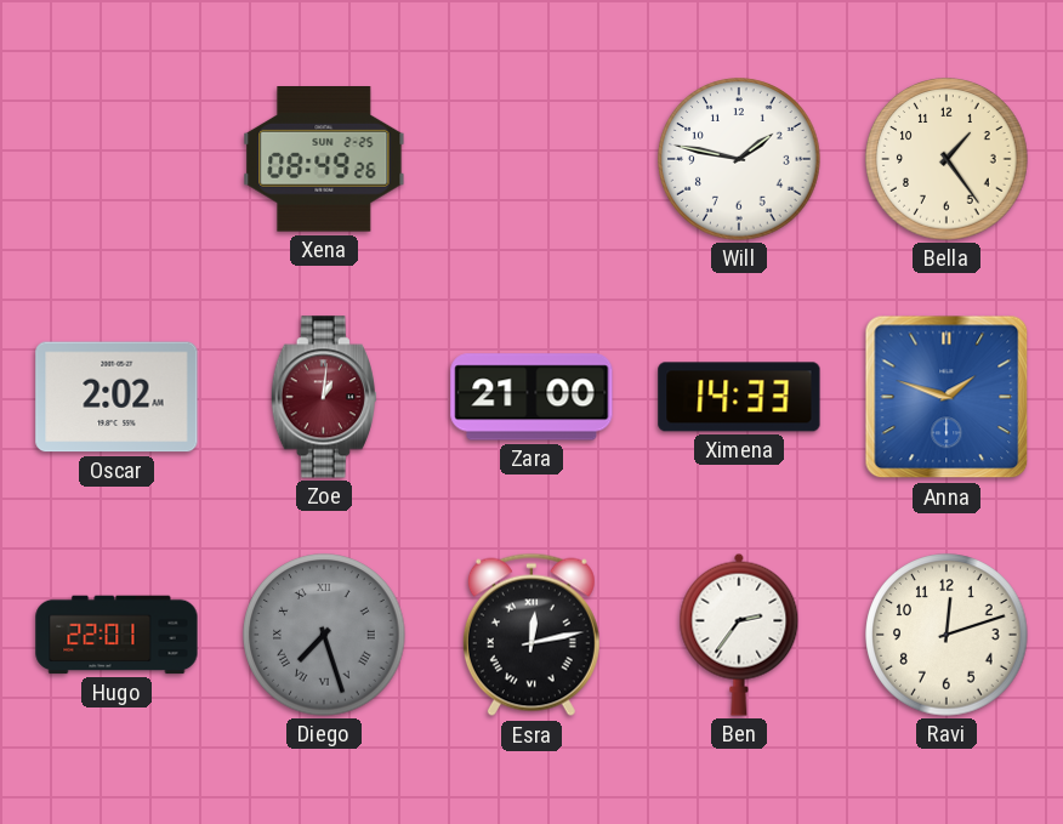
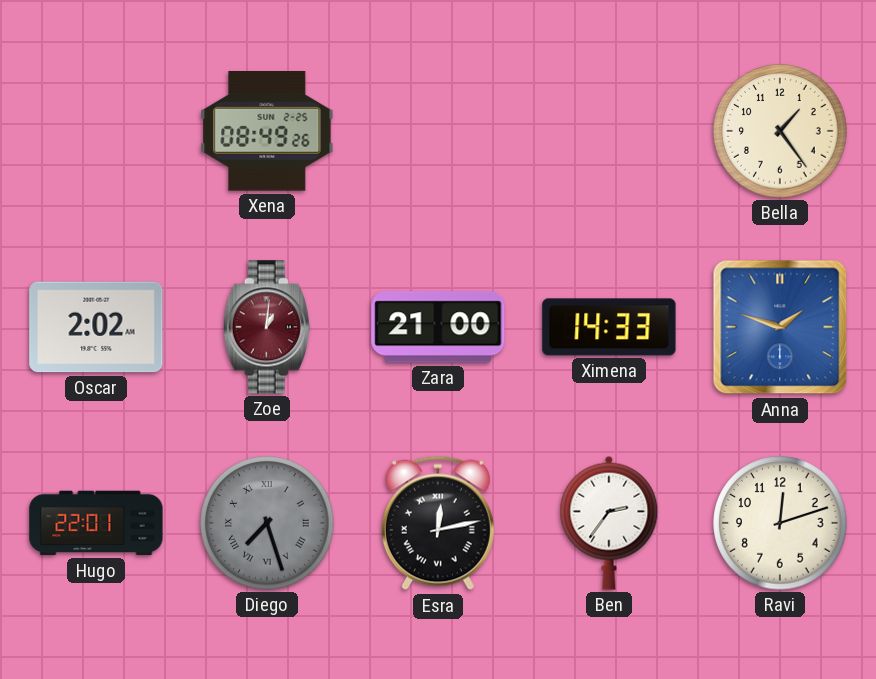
Will: 1:47 -> none
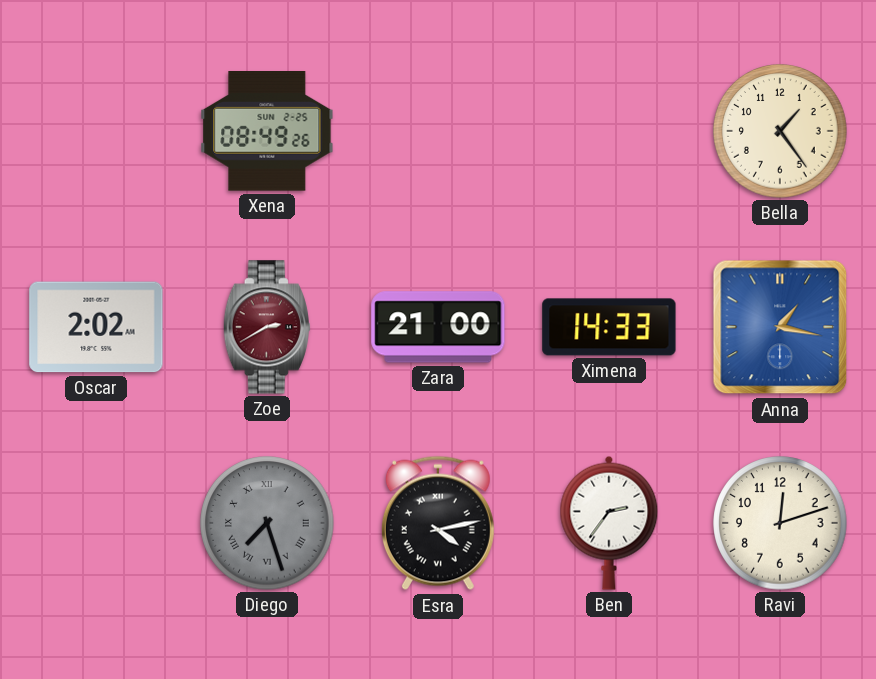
Zoe: 1:01 -> 2:40
Anna: 1:48 -> 1:17
Hugo: 22:01 -> none
Esra: 12:13 -> 4:13
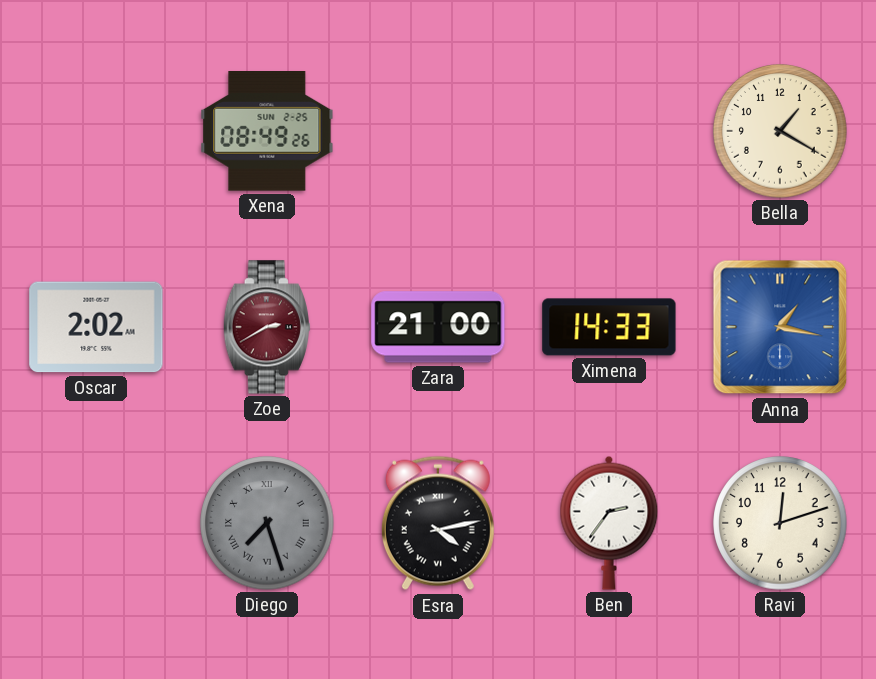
Bella: 1:24 -> 1:20
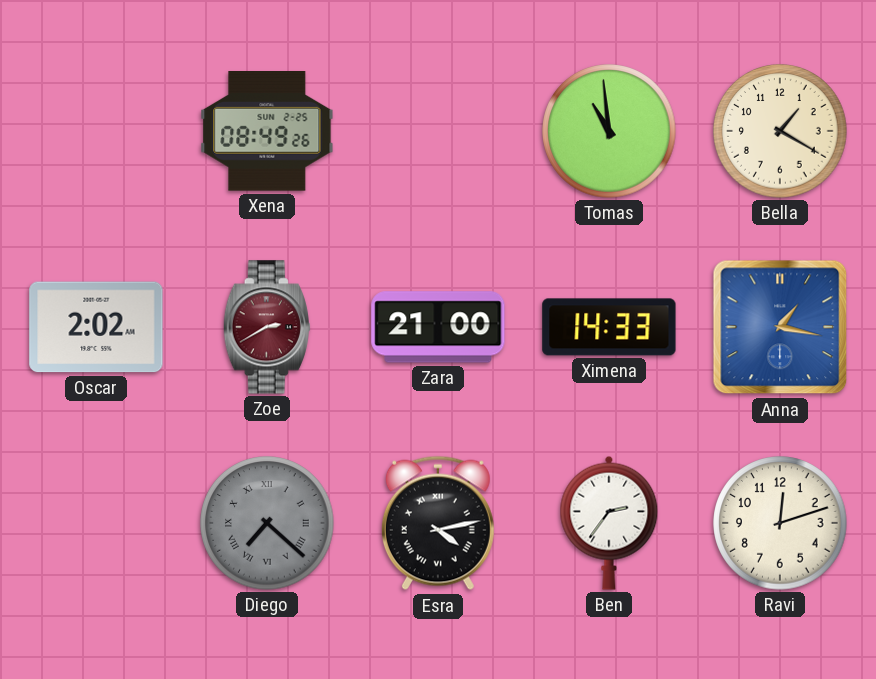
Tomas: none -> 10:59
Diego: 7:27 -> 7:22
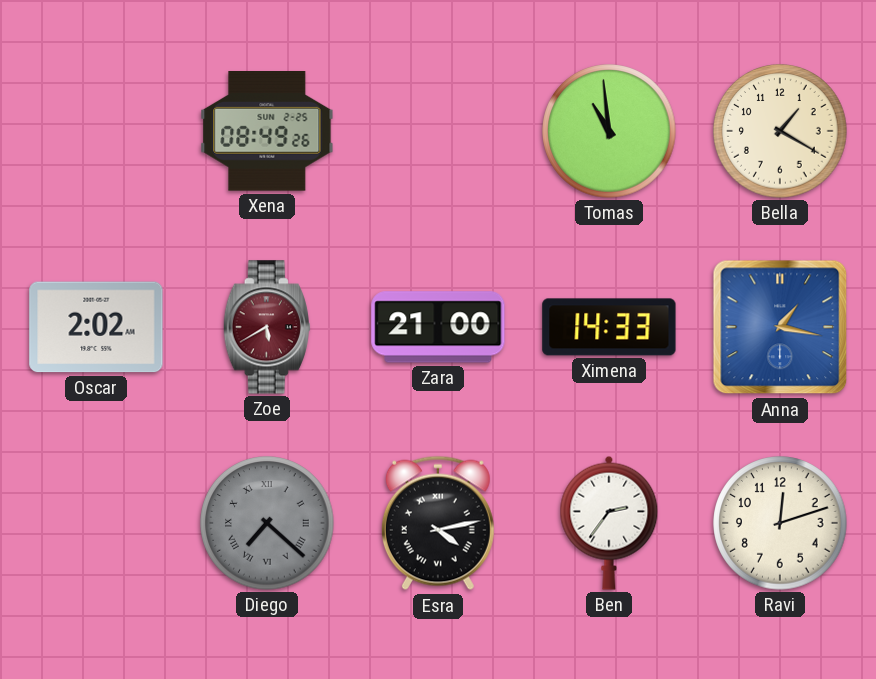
Zoe: 2:40 -> 5:40
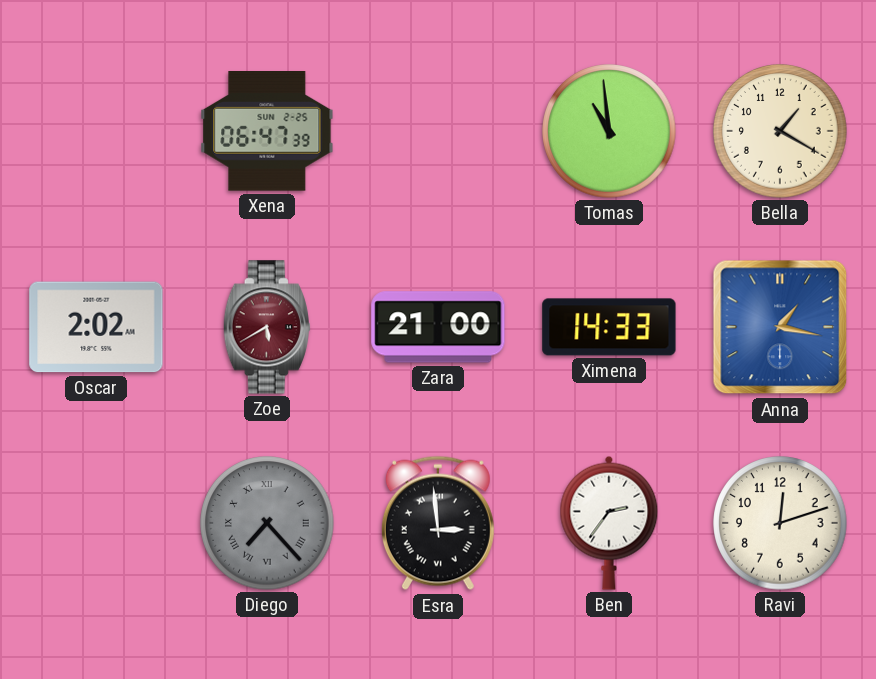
Xena: 08:49 -> 06:47
Diego: 7:22 -> 7:23
Esra: 4:13 -> 2:59
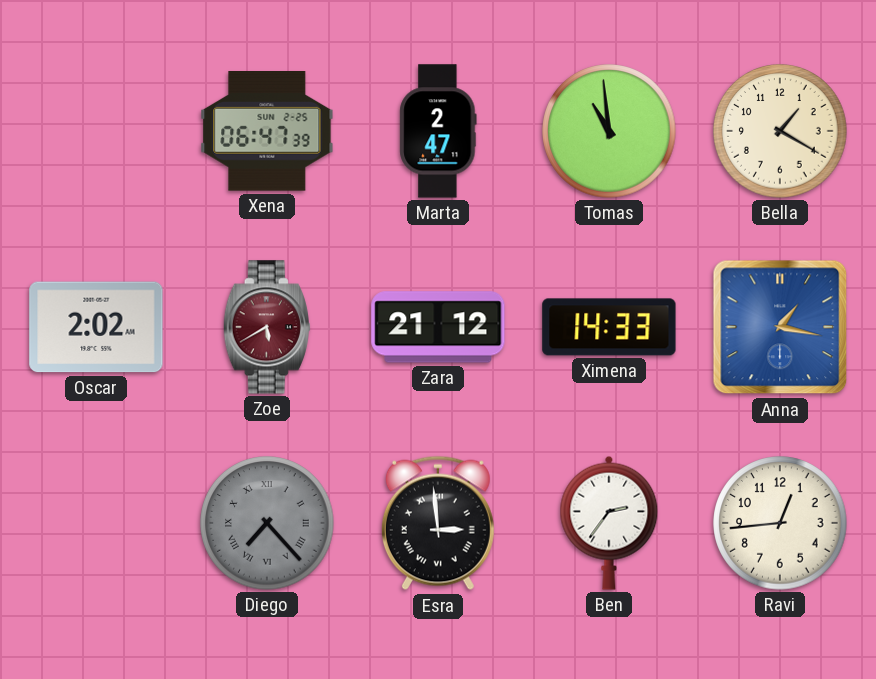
Marta: none -> 2:47
Zara: 21:00 -> 21:12
Ravi: 12:12 -> 12:44
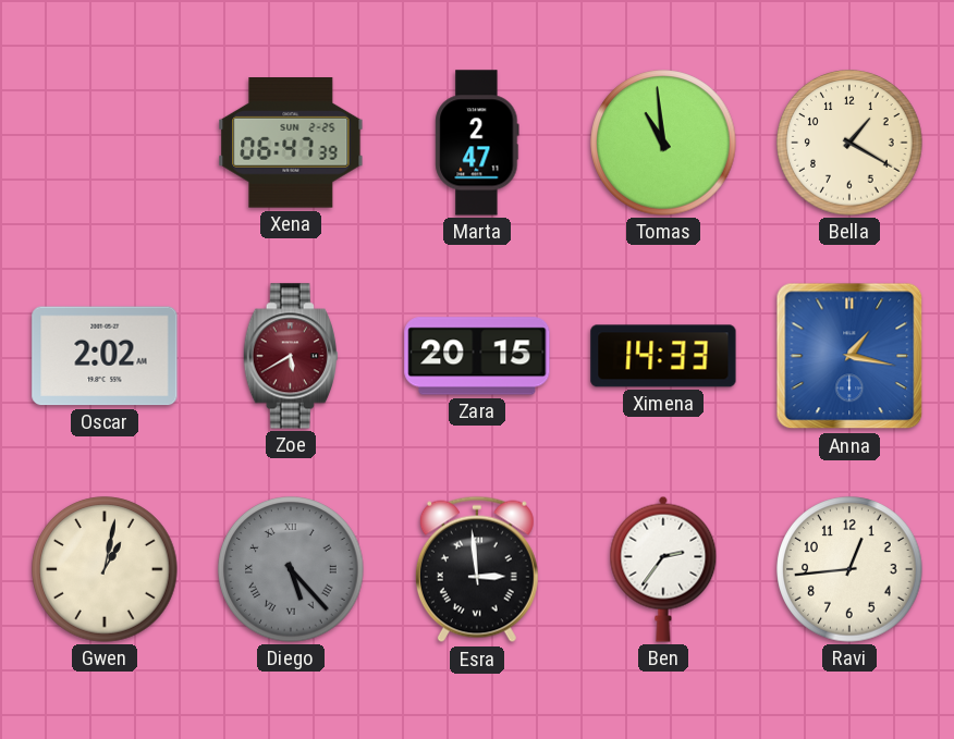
Zara: 21:12 -> 20:15
Gwen: none -> 1:02
Diego: 7:23 -> 5:23
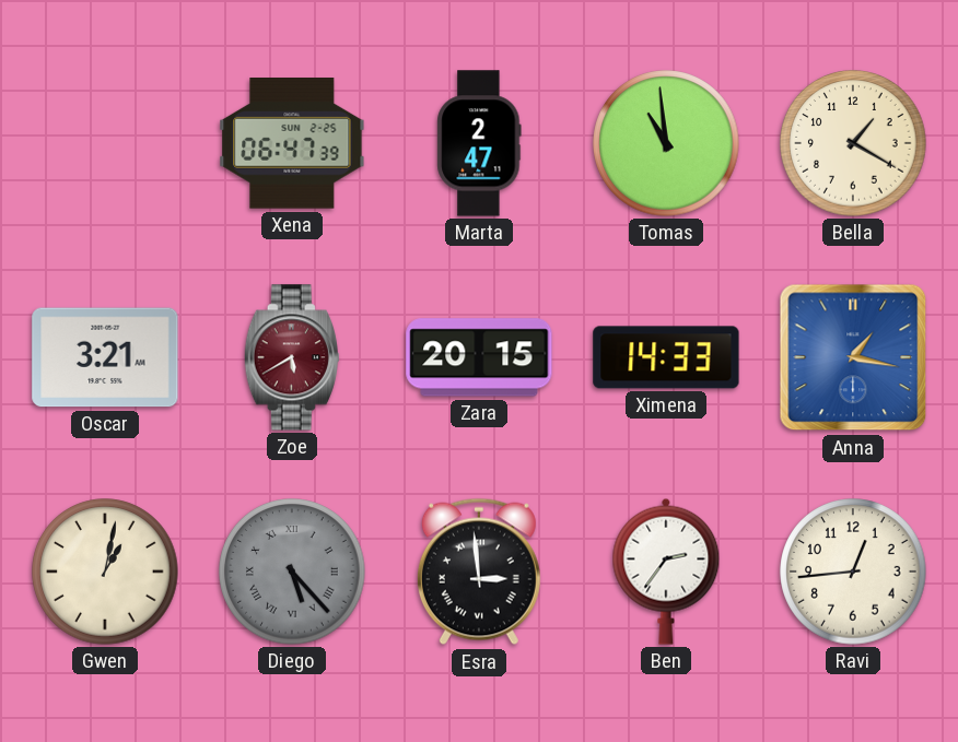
Oscar: 2:02 -> 3:21
